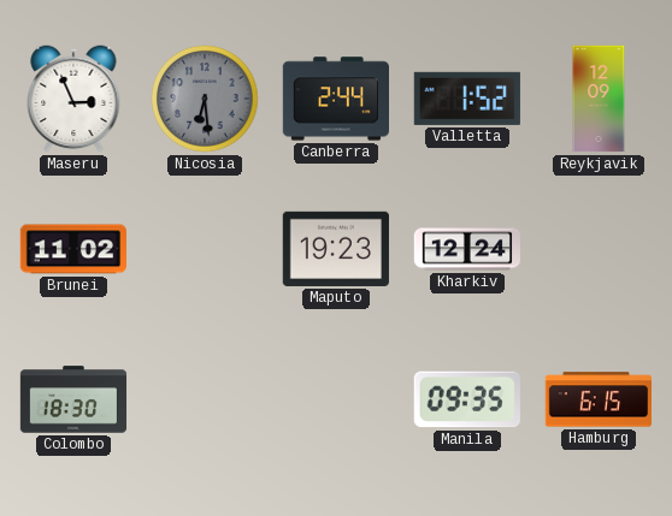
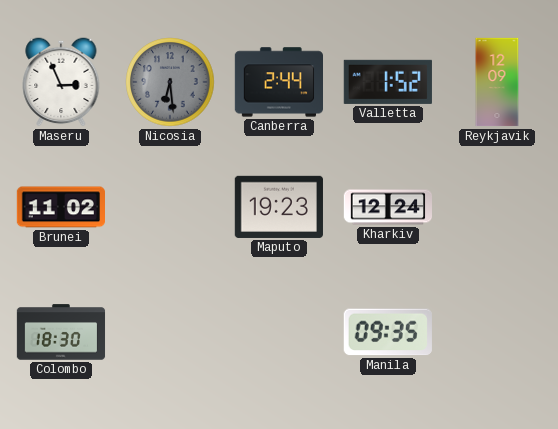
Hamburg: 6:15 -> none
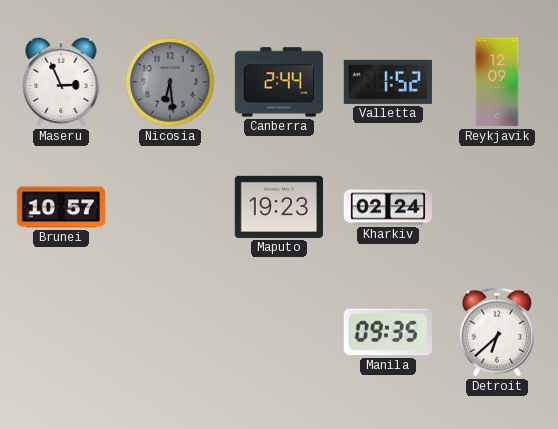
Brunei: 11:02 -> 10:57
Kharkiv: 12:24 -> 02:24
Colombo: 18:30 -> none
Detroit: none -> 6:38
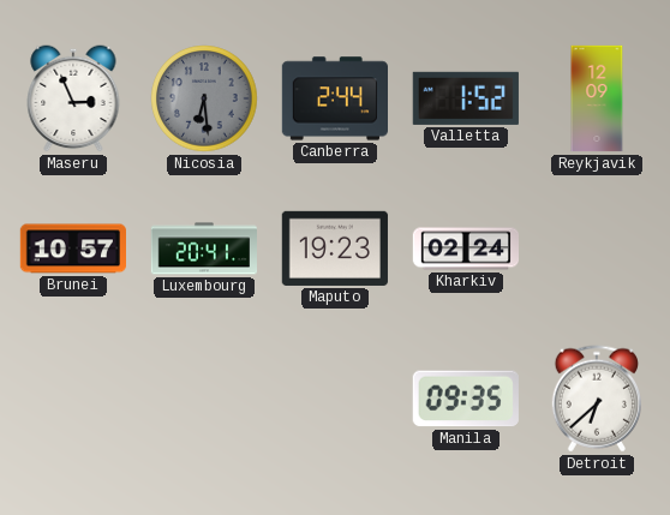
Luxembourg: none -> 20:41
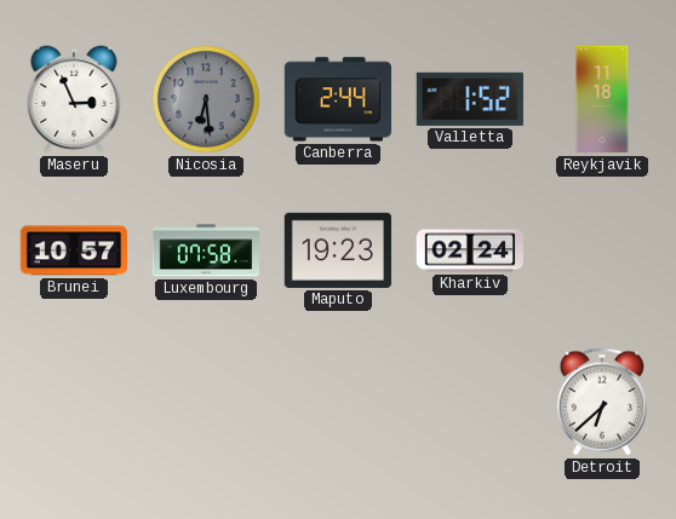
Reykjavik: 12:09 -> 11:18
Luxembourg: 20:41 -> 07:58
Manila: 09:35 -> none
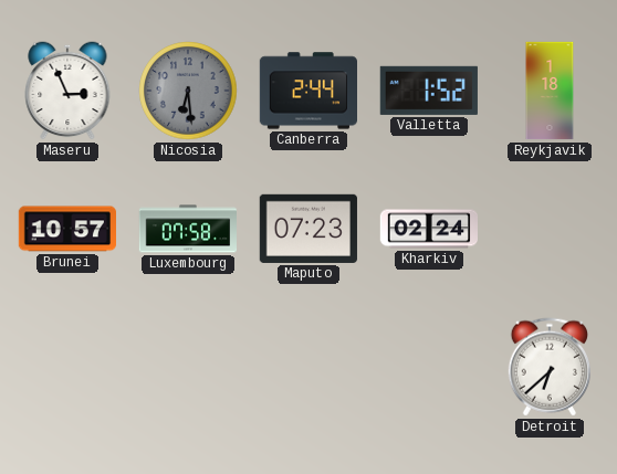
Reykjavik: 11:18 -> 1:18
Maputo: 19:23 -> 07:23
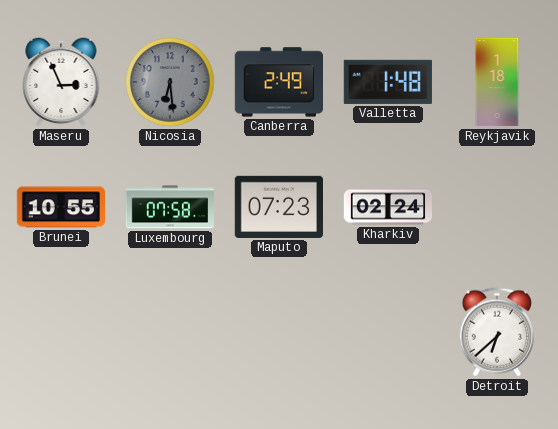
Canberra: 2:44 -> 2:49
Valletta: 1:52 -> 1:48
Brunei: 10:57 -> 10:55
